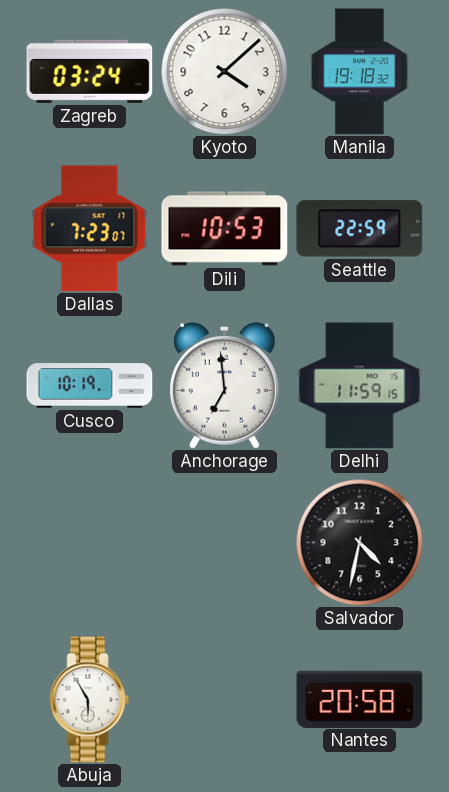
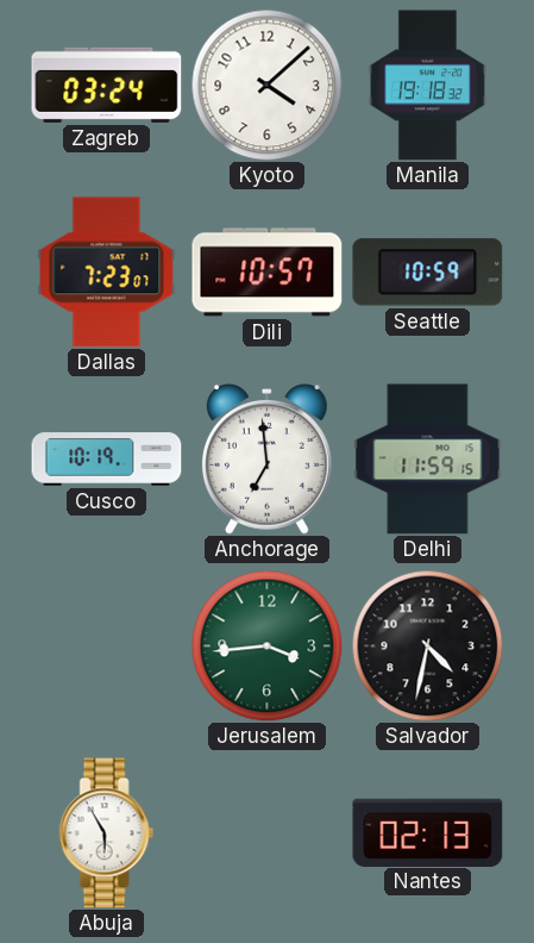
Dili: 10:53 -> 10:57
Seattle: 22:59 -> 10:59
Jerusalem: none -> 3:44
Nantes: 20:58 -> 02:13
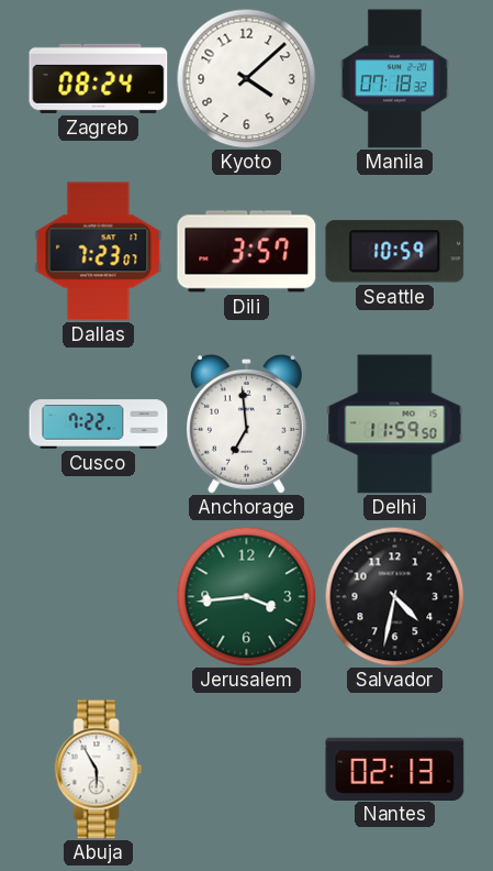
Zagreb: 03:24 -> 08:24
Manila: 19:18 -> 07:18
Dili: 10:57 -> 3:57
Cusco: 10:19 -> 7:22
Delhi: 11:59:15 -> 11:59:50
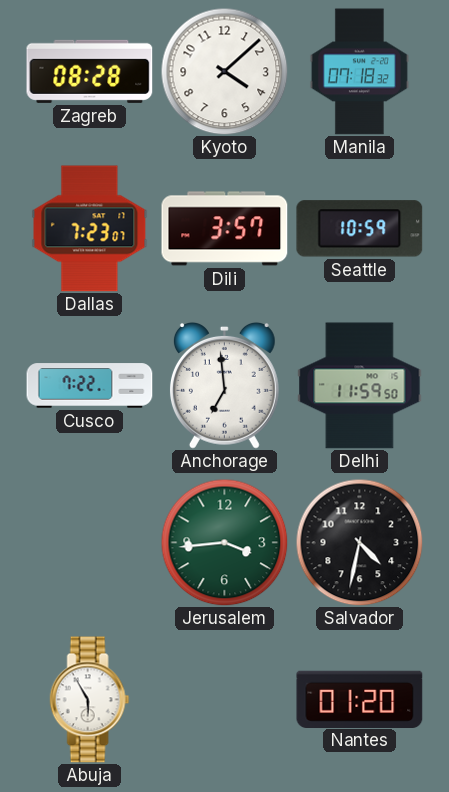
Zagreb: 08:24 -> 08:28
Nantes: 02:13 -> 01:20
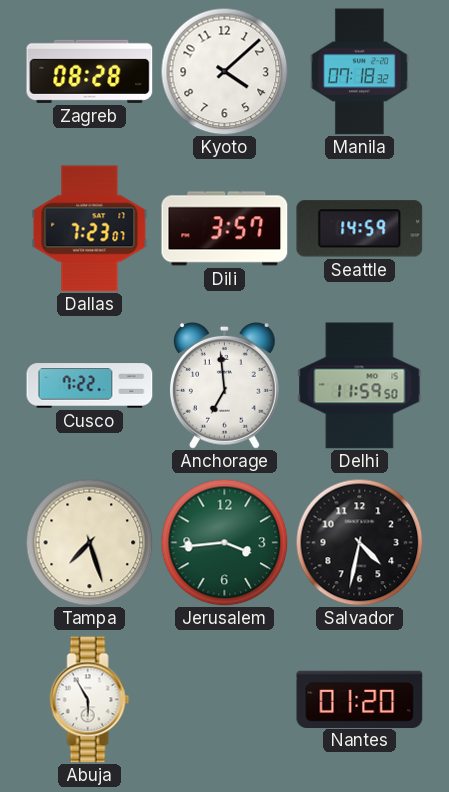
Seattle: 10:59 -> 14:59
Tampa: none -> 7:27
